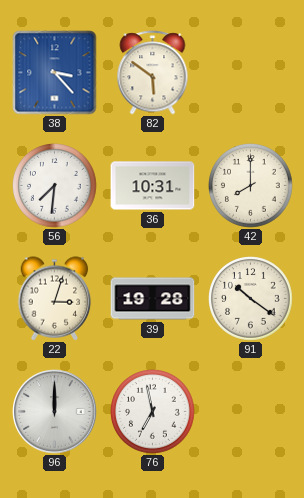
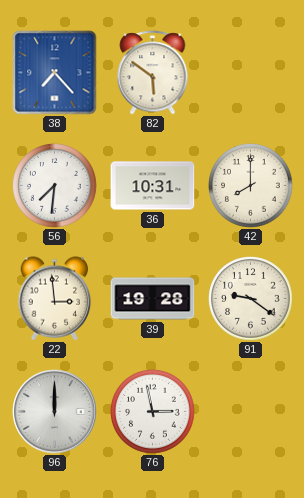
38: 3:23 -> 7:23
22: 3:03 -> 2:59
91: 10:21 -> 9:21
76: 6:58 -> 2:58
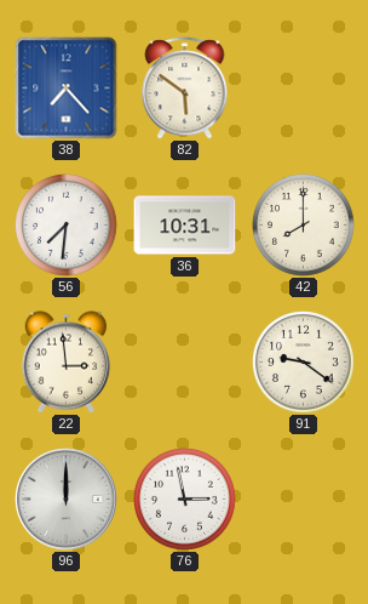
39: 19:28 -> none
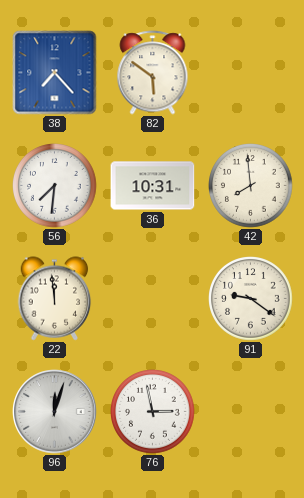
42: 8:00 -> 7:59
22: 2:59 -> 11:59
96: 12:00 -> 12:03
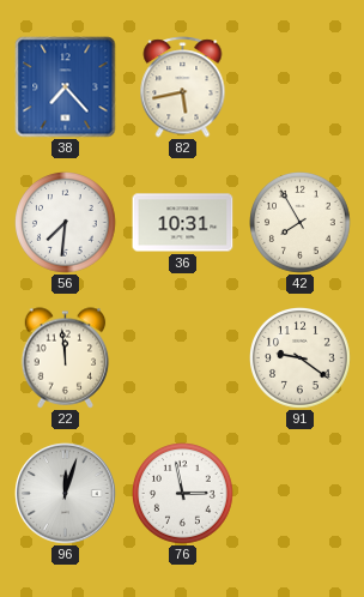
82: 5:51 -> 5:43
42: 7:59 -> 7:55
